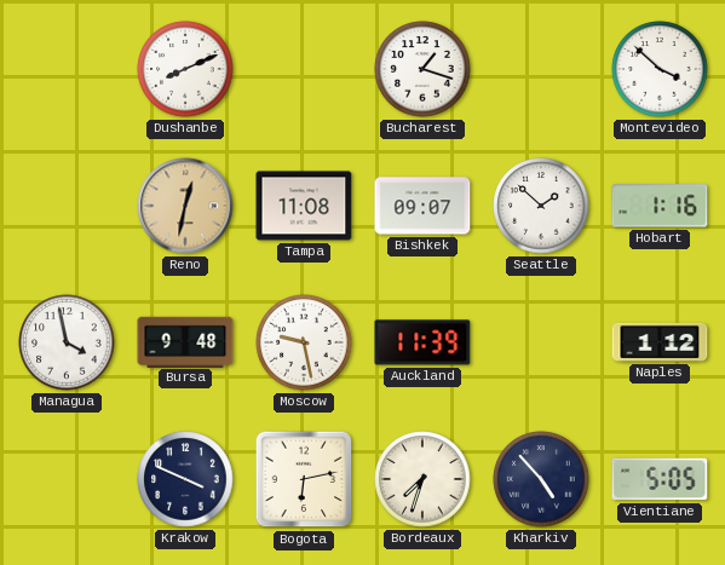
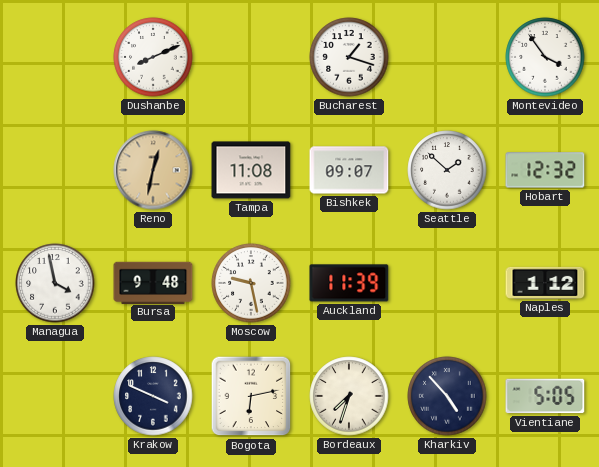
Montevideo: 3:52 -> 3:54
Hobart: 1:16 -> 12:32
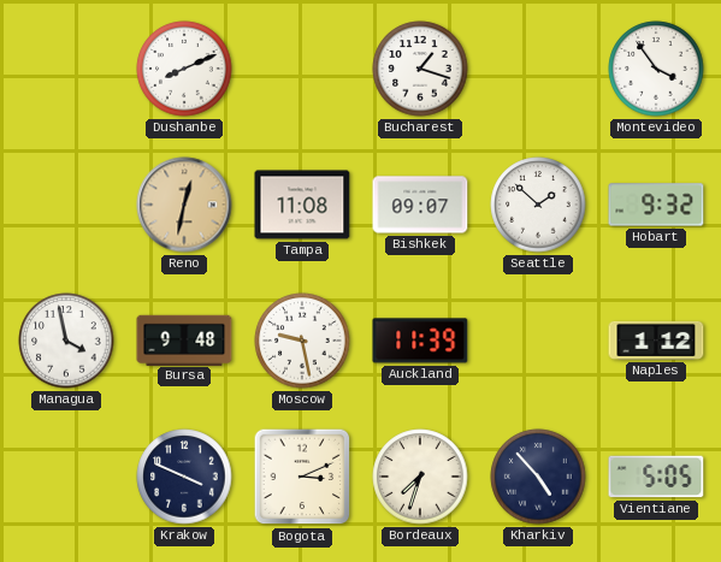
Hobart: 12:32 -> 9:32
Bogota: 6:13 -> 3:11
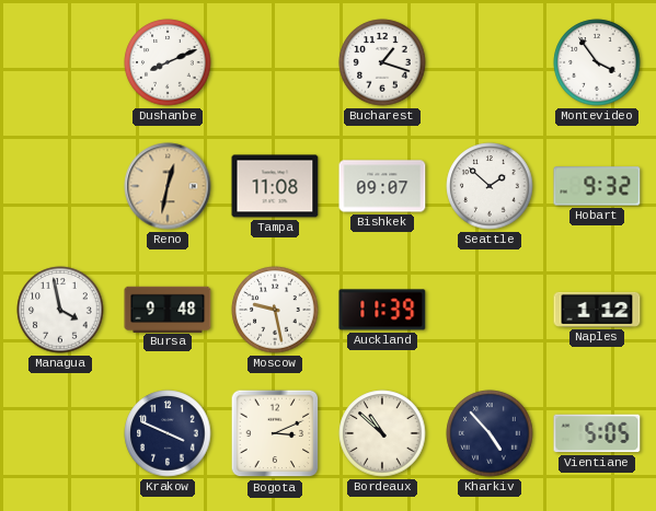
Bordeaux: 7:33 -> 10:52
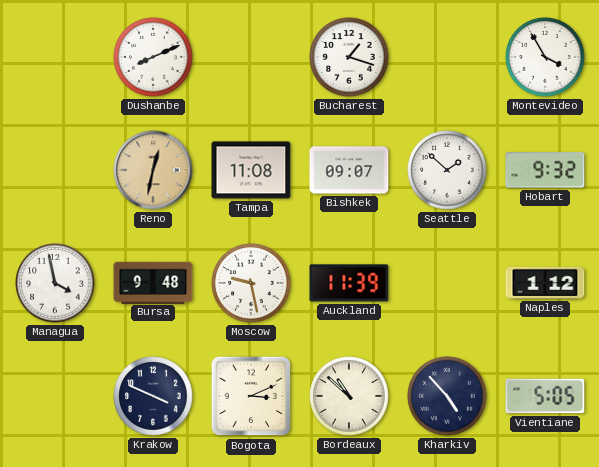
Montevideo: 3:54 -> 3:55
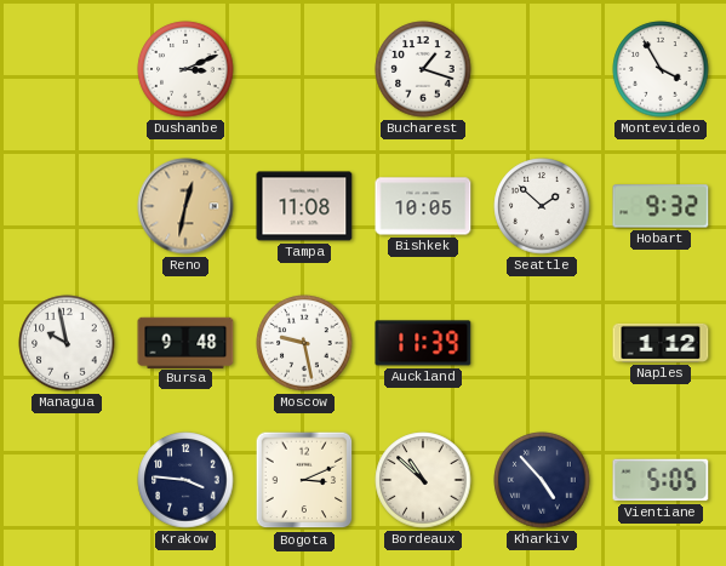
Dushanbe: 8:11 -> 3:11
Bishkek: 09:07 -> 10:05
Managua: 3:58 -> 9:58
Krakow: 3:49 -> 3:46
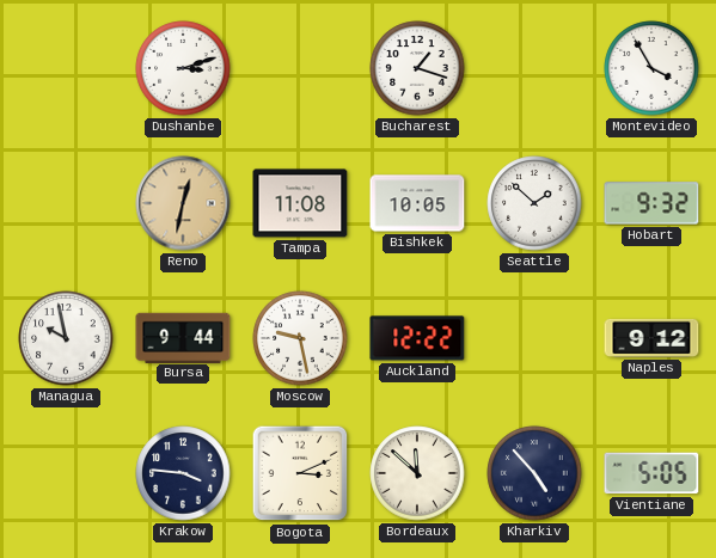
Dushanbe: 3:11 -> 3:12
Bursa: 9:48 -> 9:44
Auckland: 11:39 -> 12:22
Naples: 1:12 -> 9:12
Bordeaux: 10:52 -> 11:52
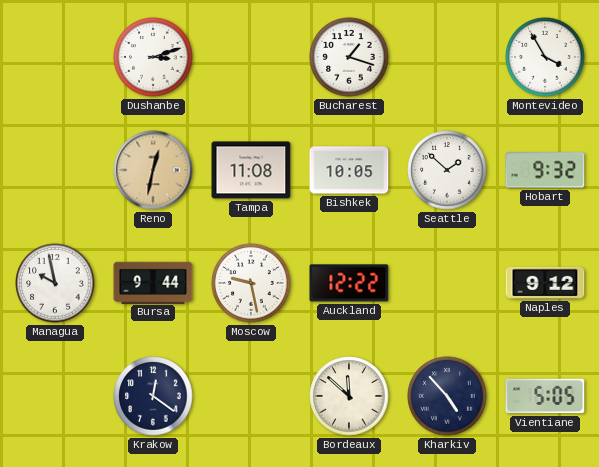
Krakow: 3:46 -> 12:21
Bogota: 3:11 -> none
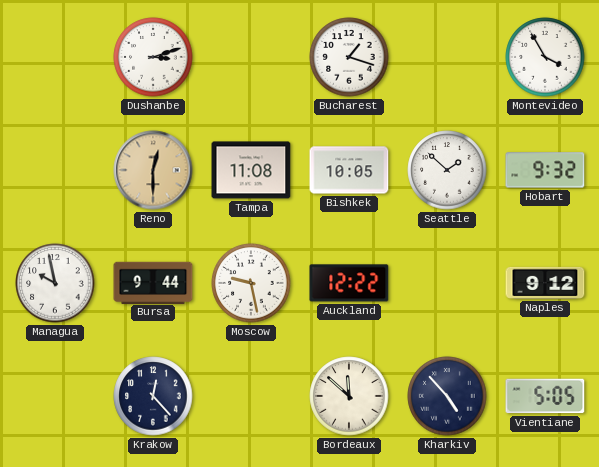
Reno: 12:32 -> 12:30
Krakow: 12:21 -> 12:23
